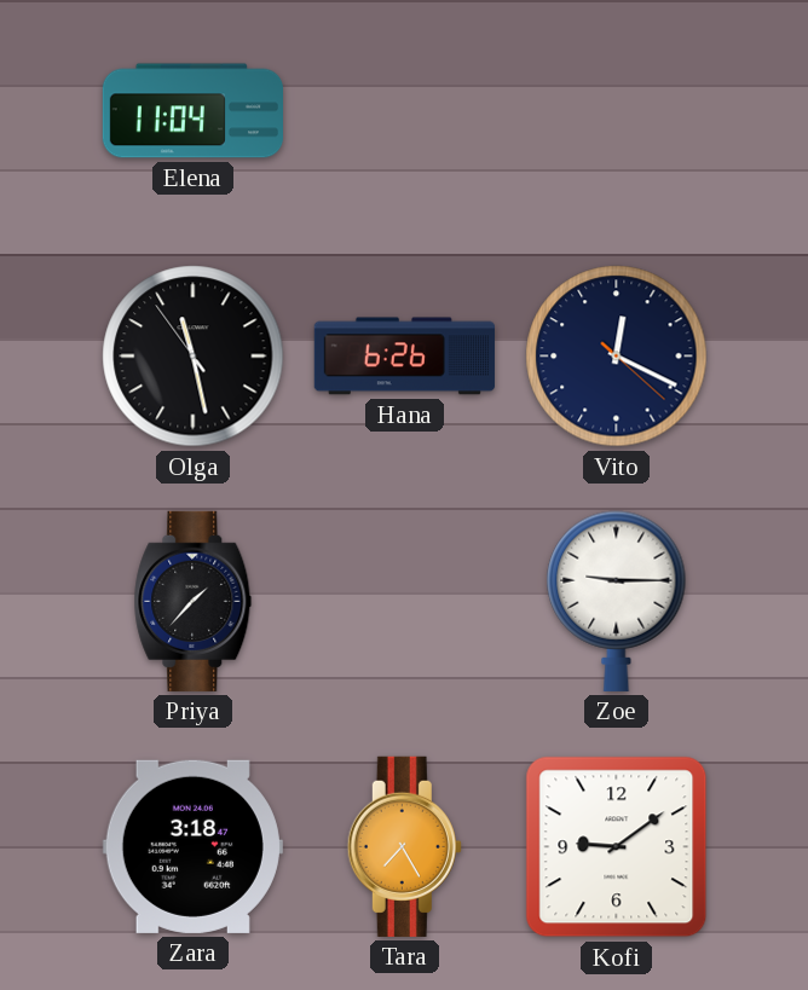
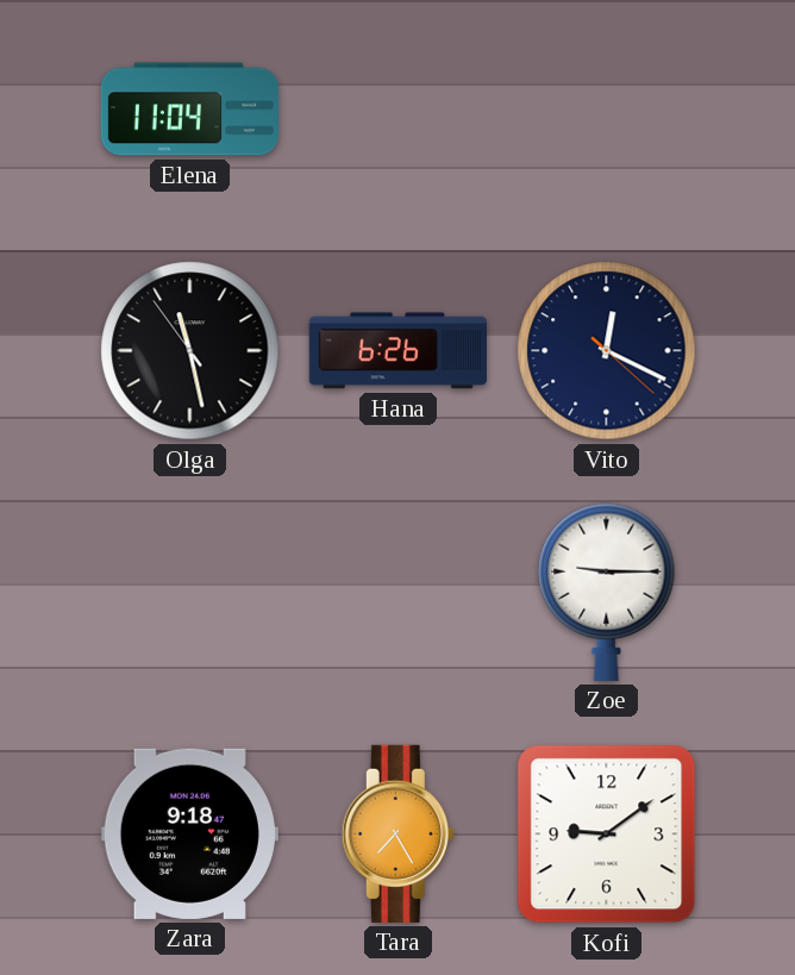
Priya: 1:37 -> none
Zara: 3:18 -> 9:18
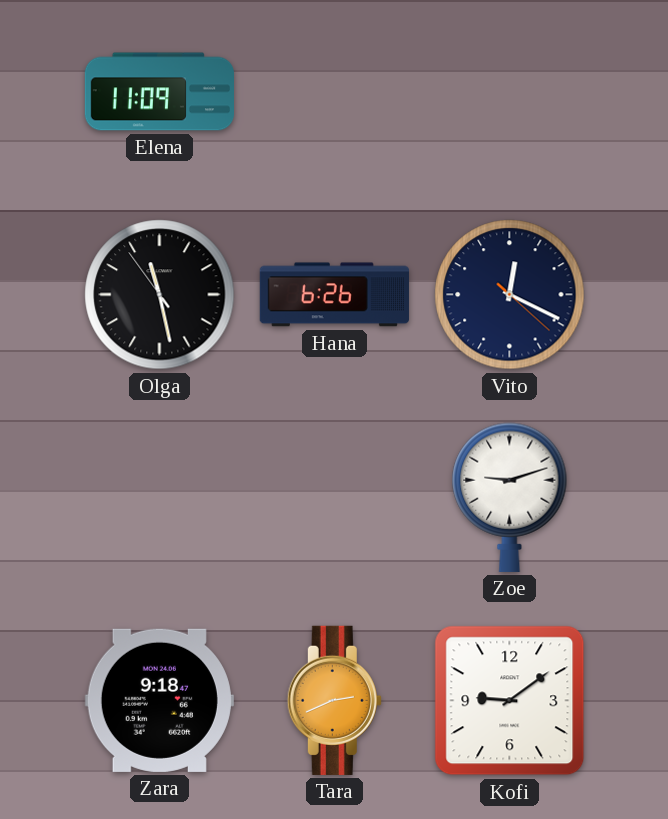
Elena: 11:04 -> 11:09
Zoe: 9:15 -> 9:12
Tara: 7:25 -> 2:41
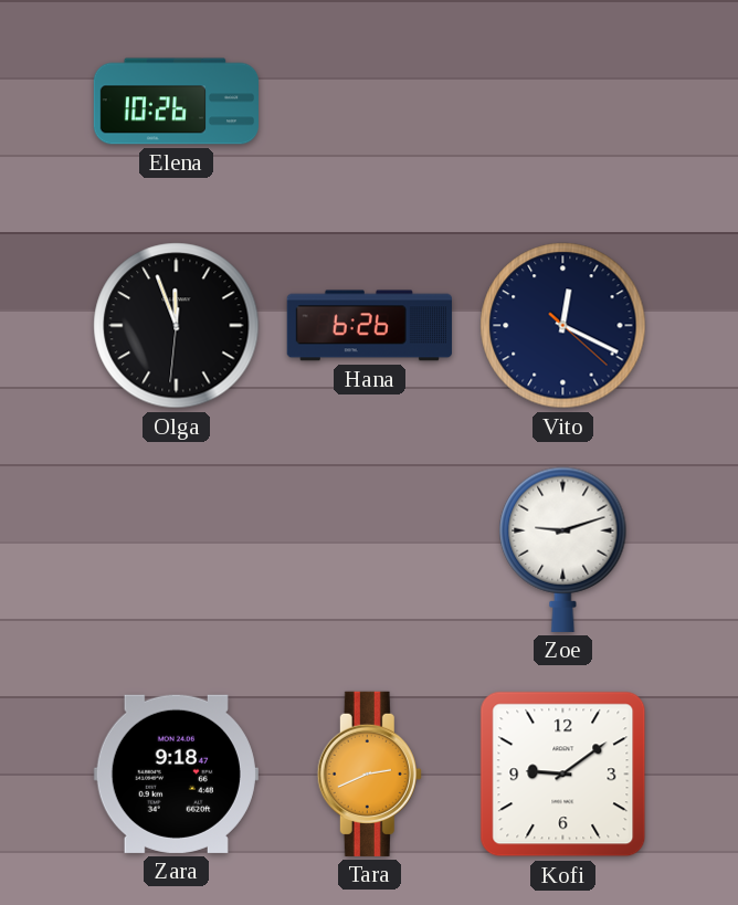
Elena: 11:09 -> 10:26
Olga: 11:27 -> 11:56
